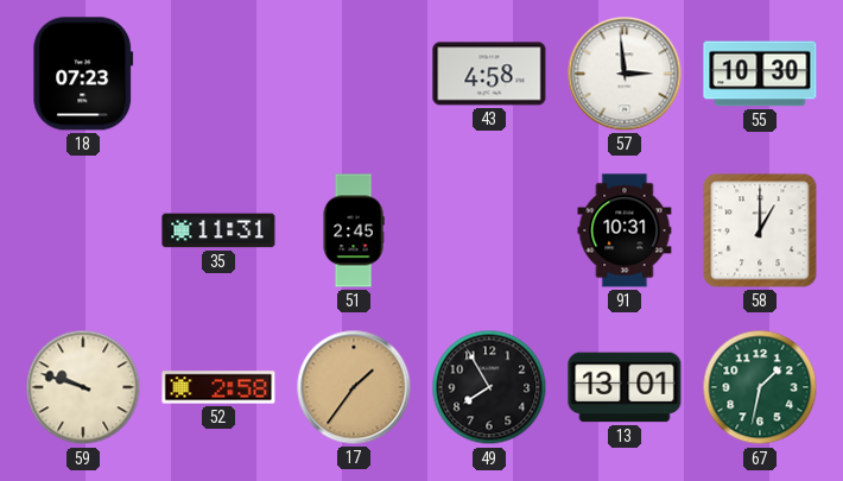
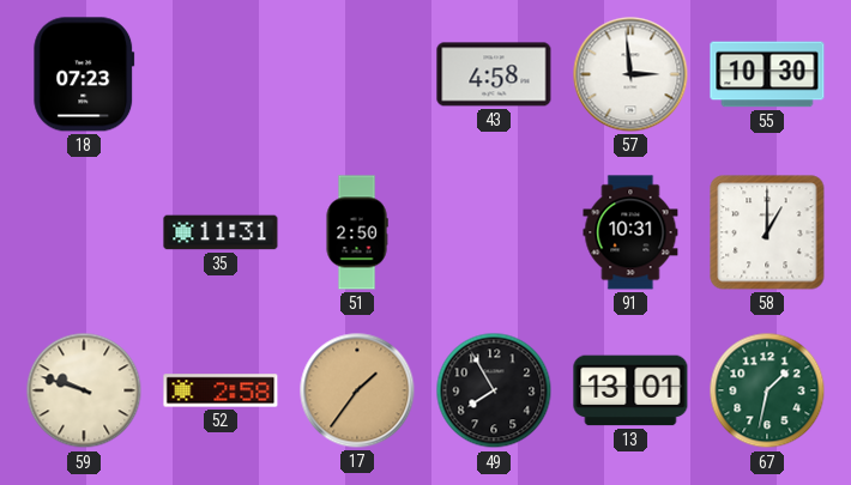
51: 2:45 -> 2:50
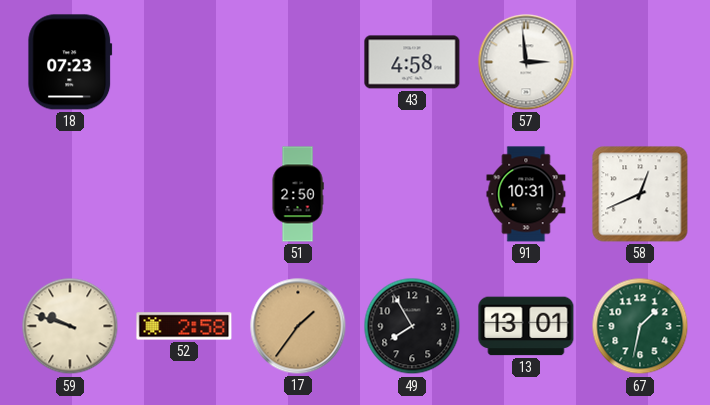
55: 10:30 -> none
35: 11:31 -> none
58: 1:00 -> 12:41
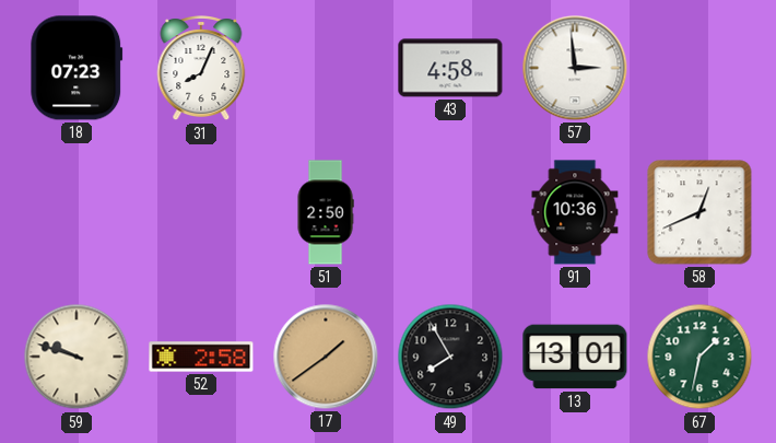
31: none -> 8:04
91: 10:31 -> 10:36
17: 1:36 -> 1:39
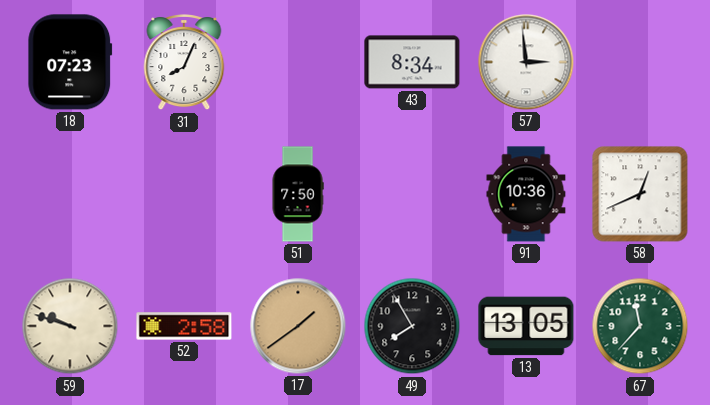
43: 4:58 -> 8:34
51: 2:50 -> 7:50
13: 13:01 -> 13:05
67: 1:32 -> 11:37
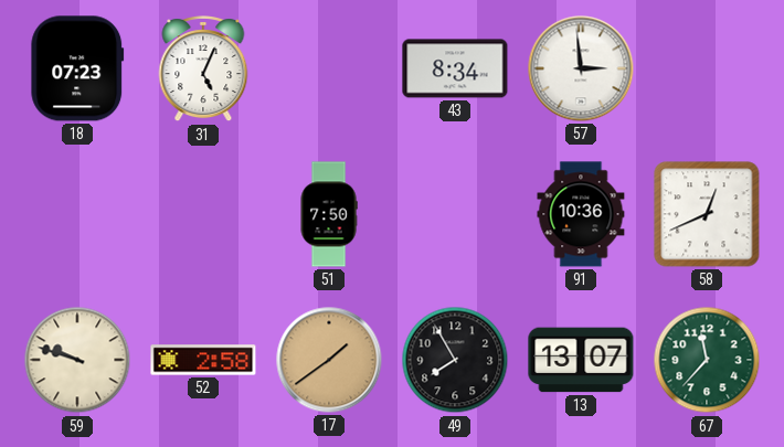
31: 8:04 -> 5:04
13: 13:05 -> 13:07
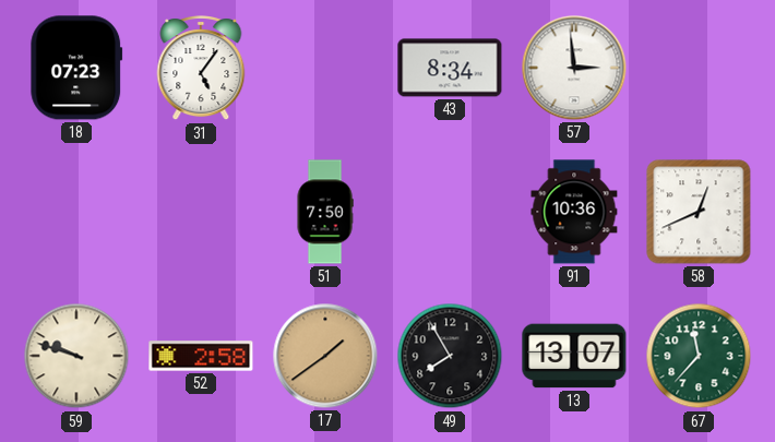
31: 5:04 -> 5:06
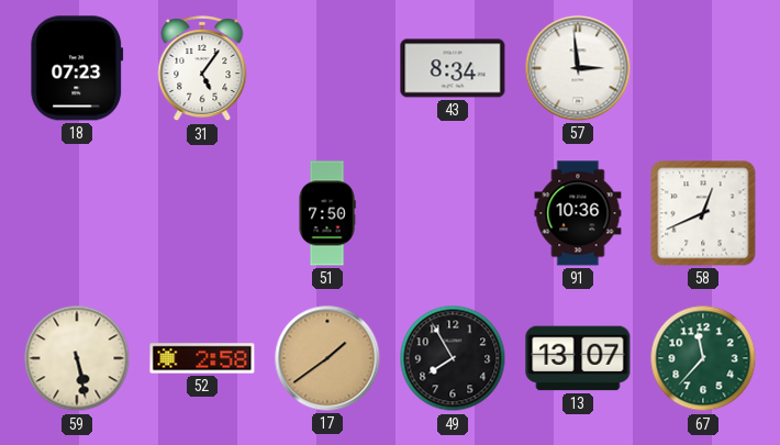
59: 9:48 -> 5:28
